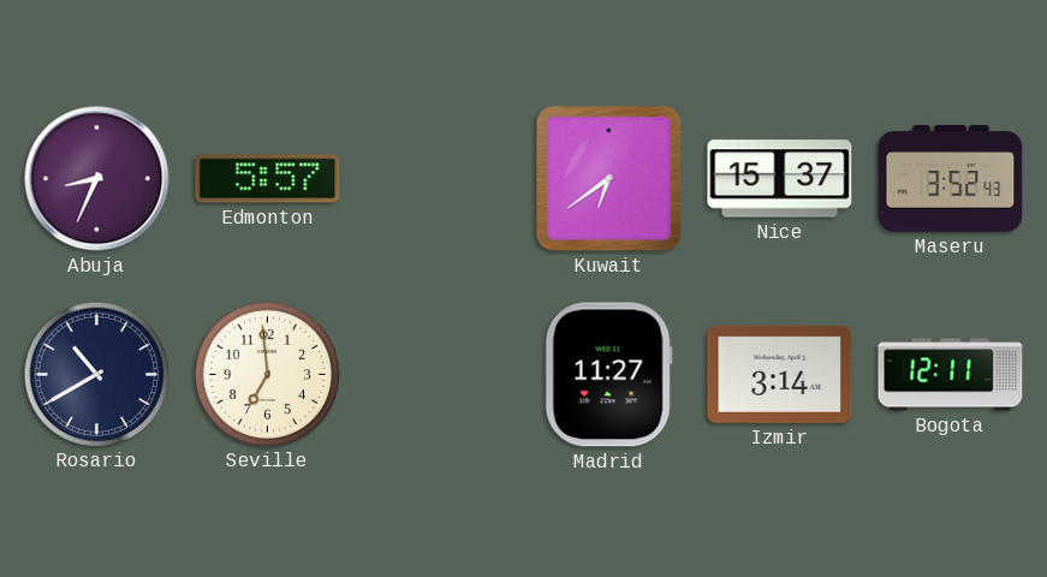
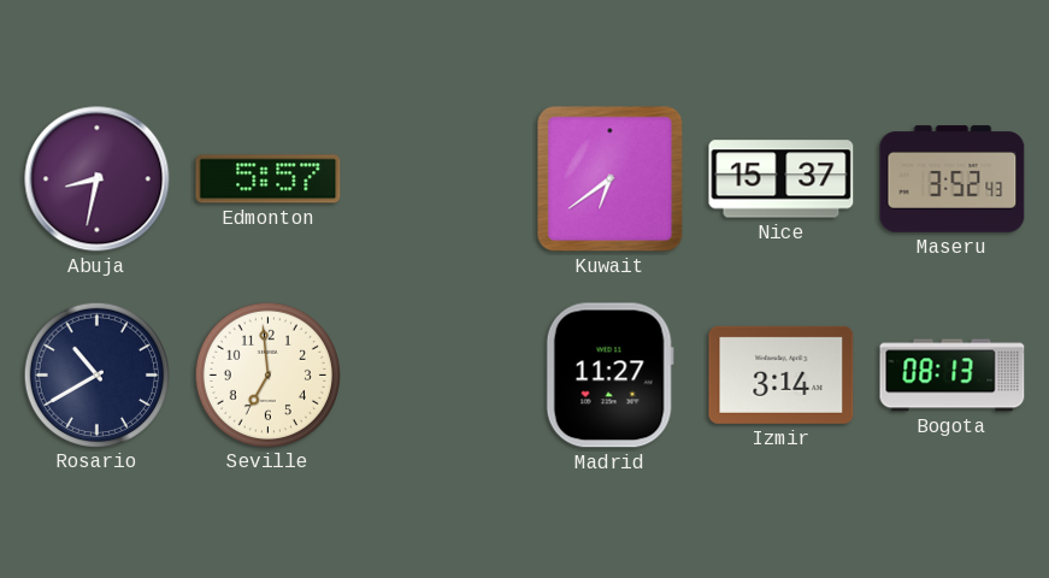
Abuja: 8:34 -> 8:32
Bogota: 12:11 -> 08:13
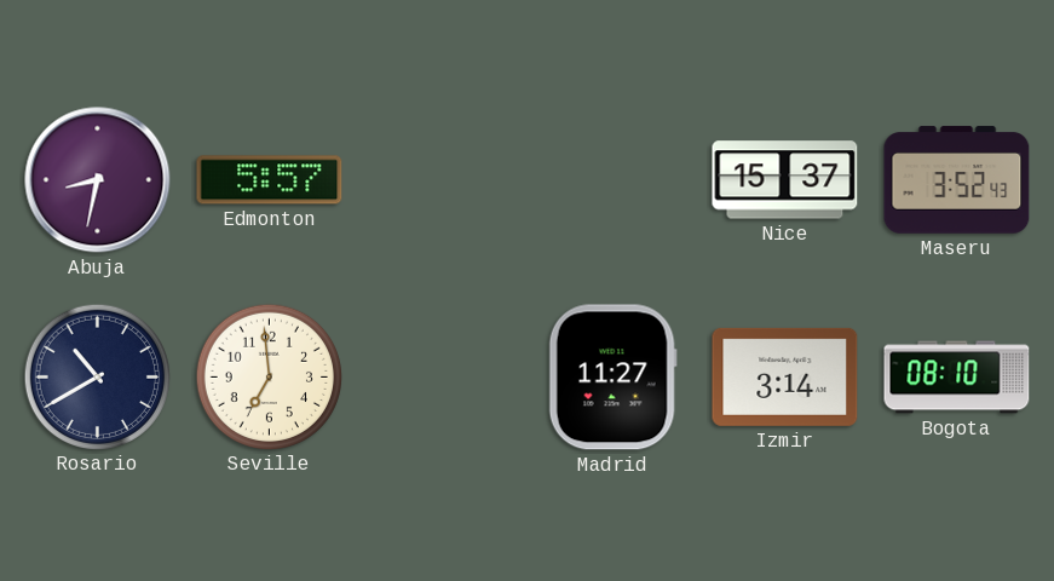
Kuwait: 6:39 -> none
Bogota: 08:13 -> 08:10
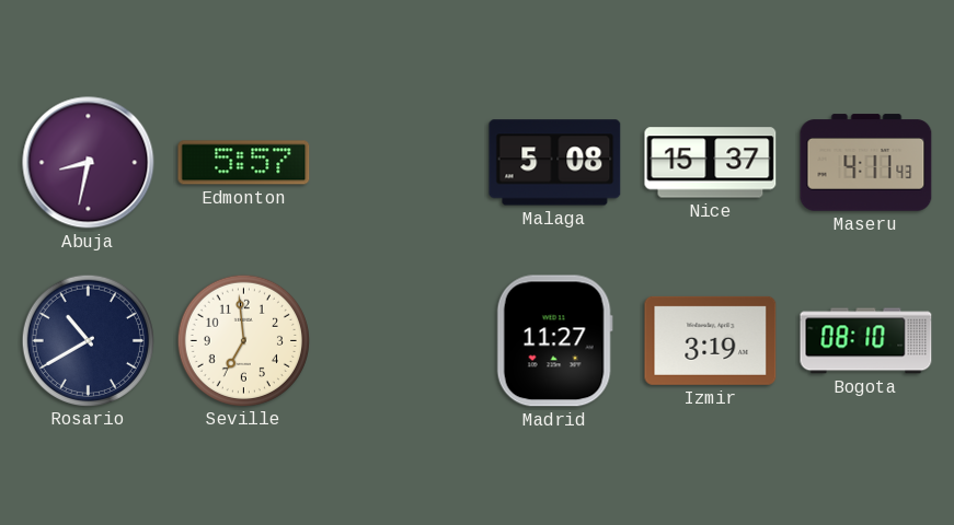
Malaga: none -> 5:08
Maseru: 3:52 -> 4:11
Izmir: 3:14 -> 3:19
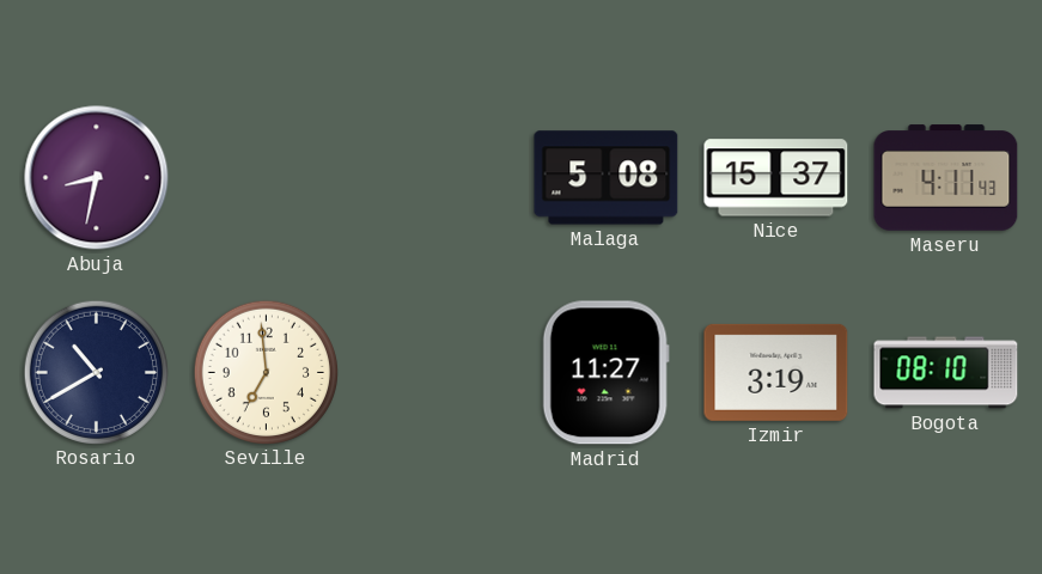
Edmonton: 5:57 -> none
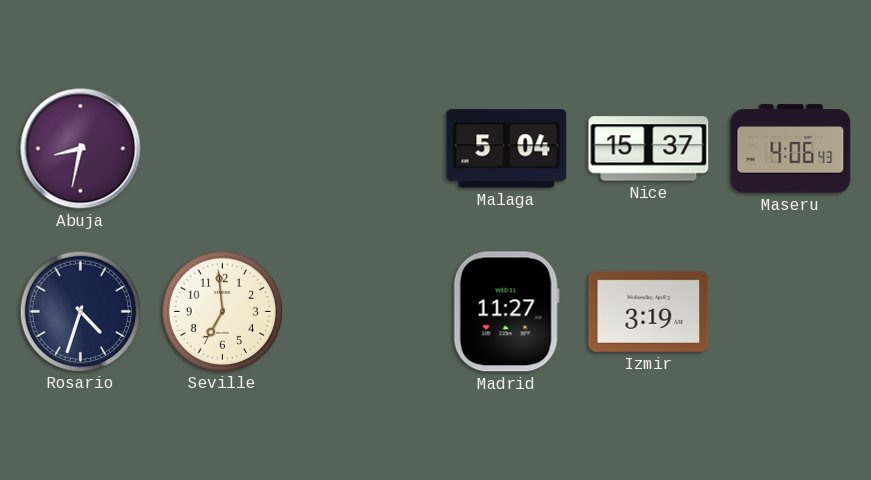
Malaga: 5:08 -> 5:04
Maseru: 4:11 -> 4:06
Rosario: 10:40 -> 4:33
Bogota: 08:10 -> none
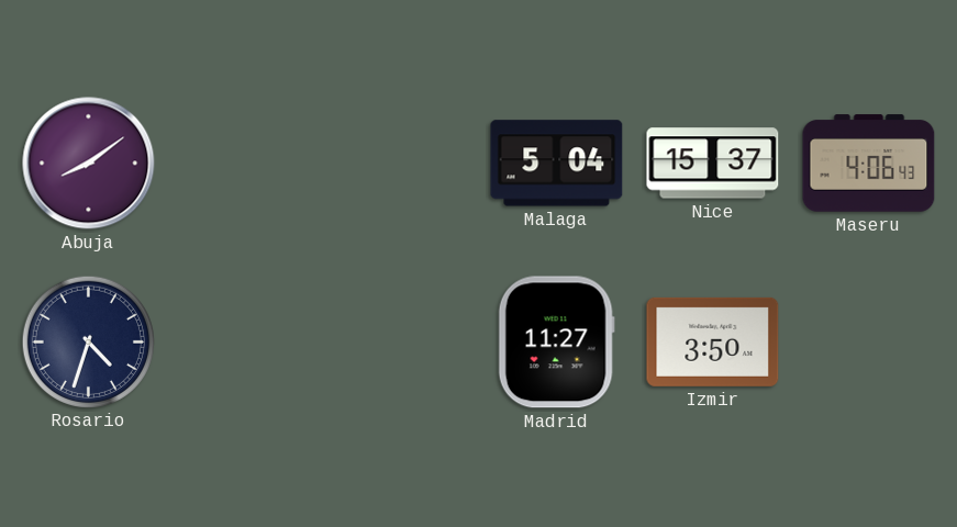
Abuja: 8:32 -> 8:09
Seville: 6:59 -> none
Izmir: 3:19 -> 3:50
